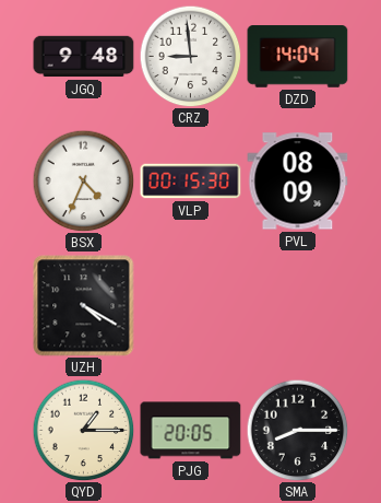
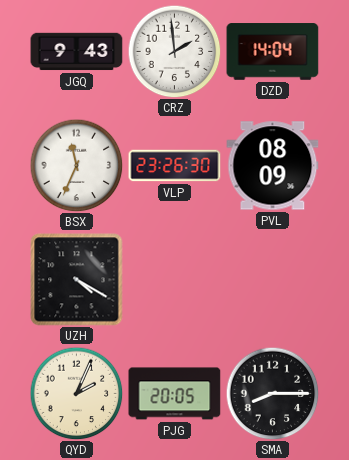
JGQ: 9:48 -> 9:43
CRZ: 8:59 -> 1:59
BSX: 4:34 -> 11:34
VLP: 00:15 -> 23:26
QYD: 1:15 -> 2:04
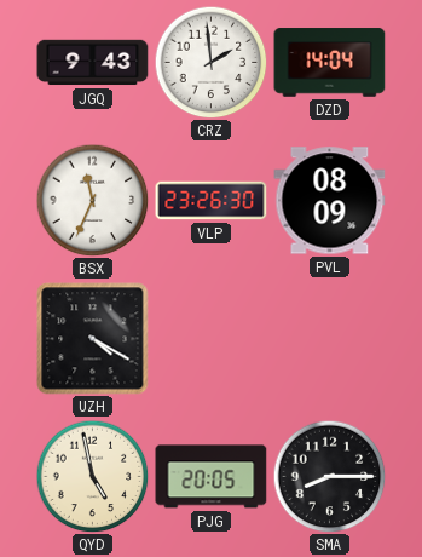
QYD: 2:04 -> 4:58
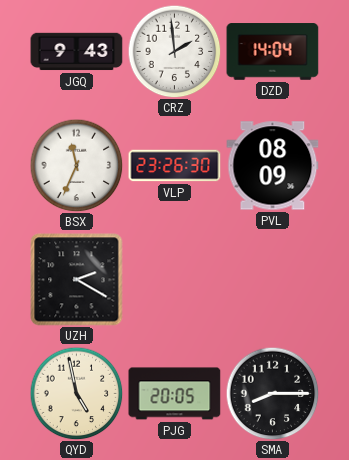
UZH: 4:20 -> 2:20
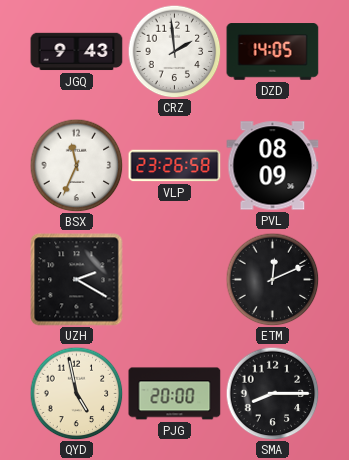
DZD: 14:04 -> 14:05
VLP: 23:26:30 -> 23:26:58
ETM: none -> 12:11
PJG: 20:05 -> 20:00
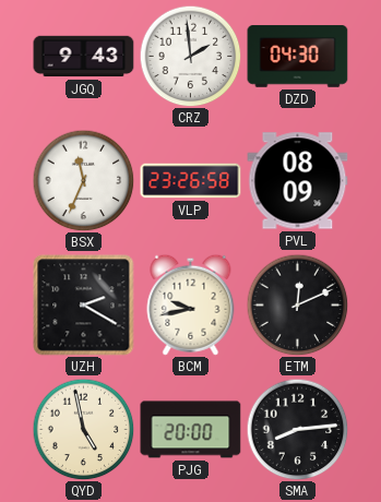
DZD: 14:05 -> 04:30
BCM: none -> 9:43
SMA: 8:15 -> 8:14
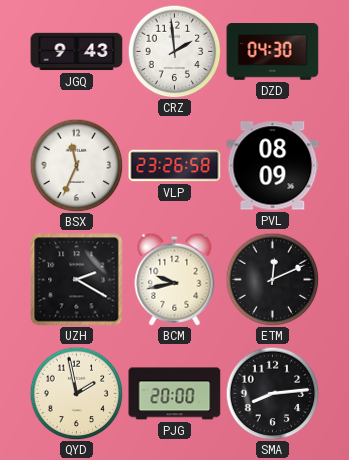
QYD: 4:58 -> 1:58
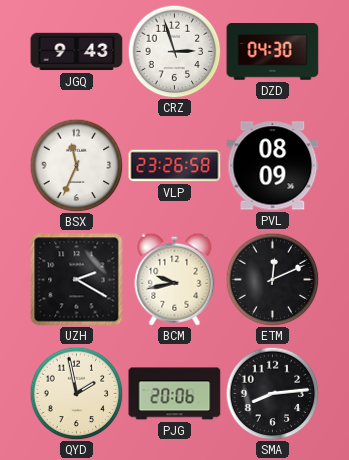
CRZ: 1:59 -> 2:57
PJG: 20:00 -> 20:06
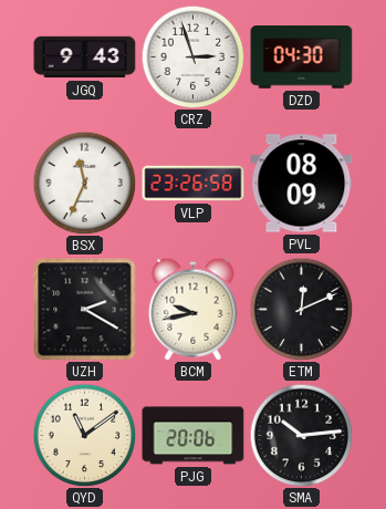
QYD: 1:58 -> 11:09
SMA: 8:14 -> 10:14
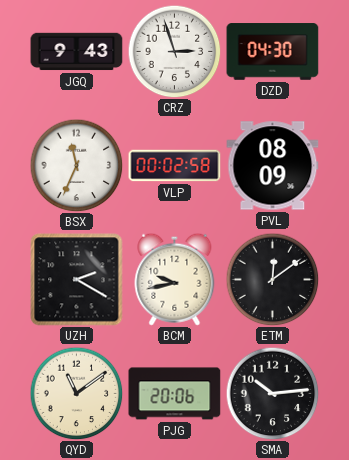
VLP: 23:26 -> 00:02
ETM: 12:11 -> 12:09
